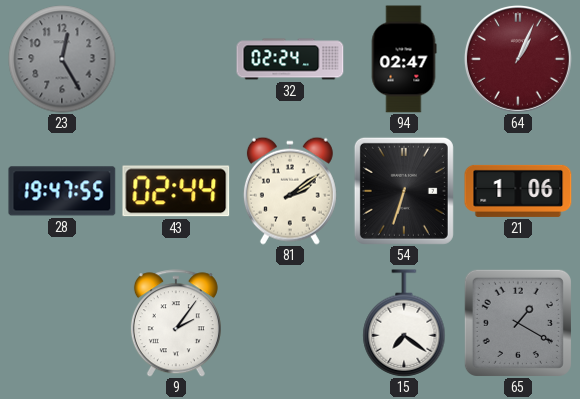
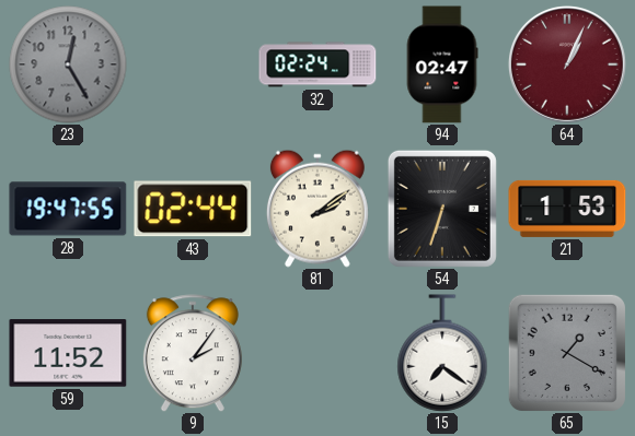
21: 1:06 -> 1:53
59: none -> 11:52
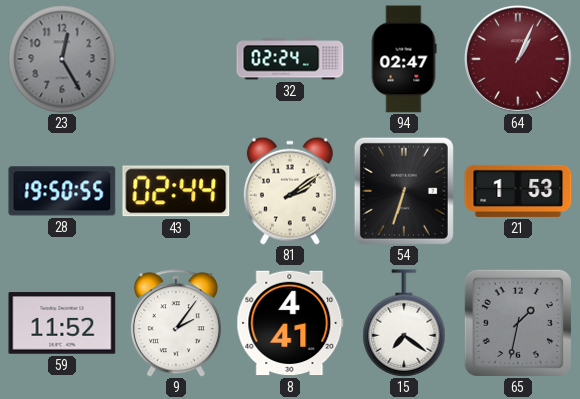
28: 19:47 -> 19:50
8: none -> 4:41
65: 1:20 -> 1:32
